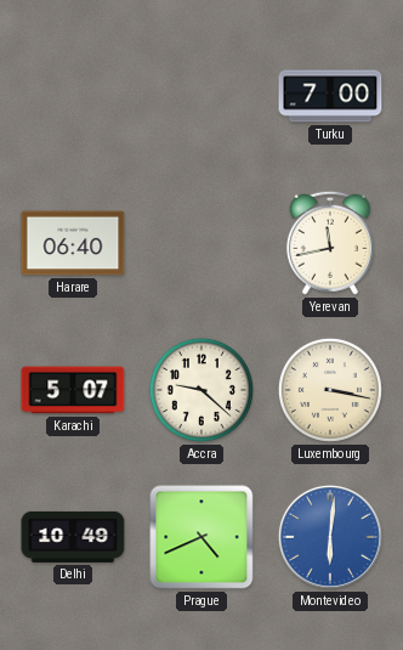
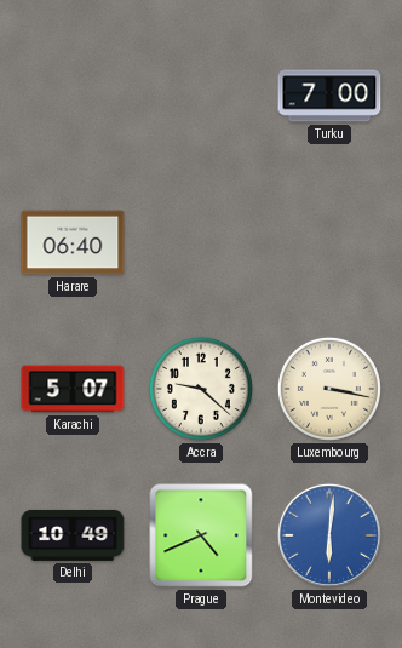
Yerevan: 11:43 -> none
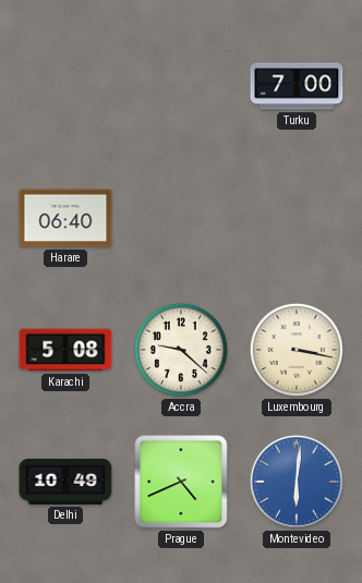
Karachi: 5:07 -> 5:08
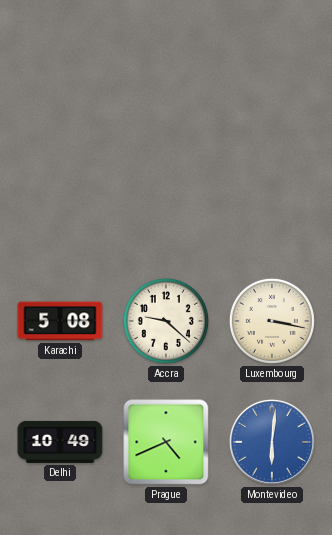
Turku: 7:00 -> none
Harare: 06:40 -> none
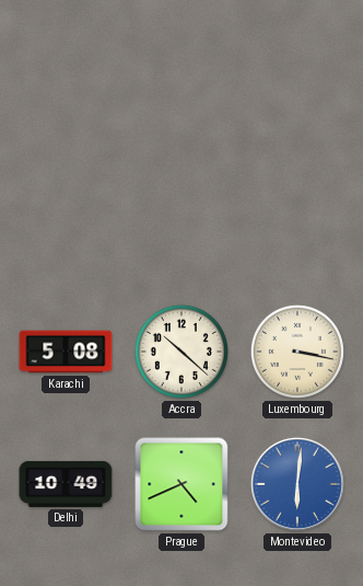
Accra: 9:22 -> 10:22
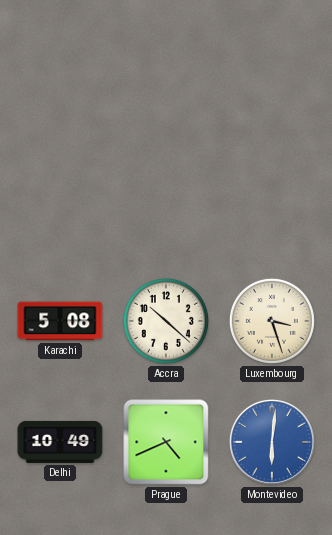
Luxembourg: 3:17 -> 3:27
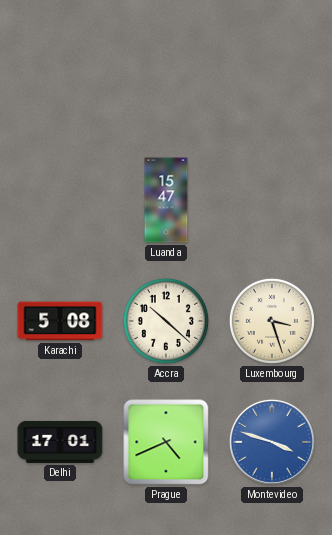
Luanda: none -> 15:47
Delhi: 10:49 -> 17:01
Montevideo: 6:01 -> 3:48
